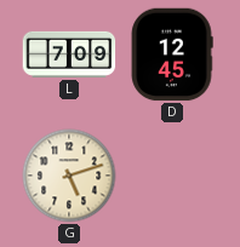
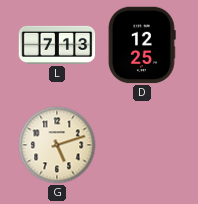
L: 7:09 -> 7:13
D: 12:45 -> 12:25
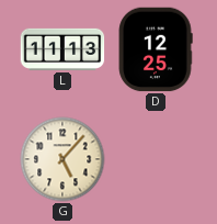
L: 7:13 -> 11:13
G: 5:12 -> 5:07
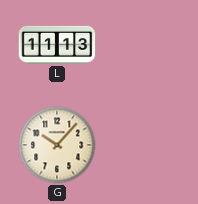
D: 12:25 -> none
G: 5:07 -> 10:07
